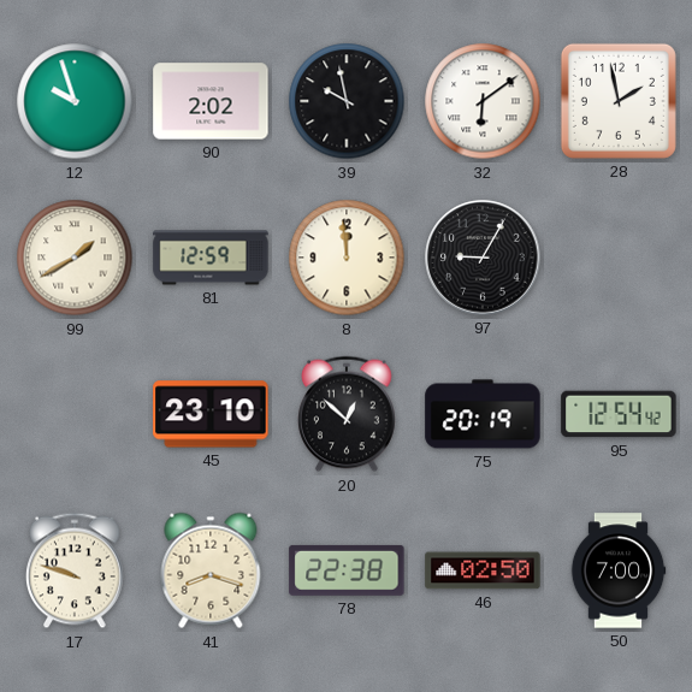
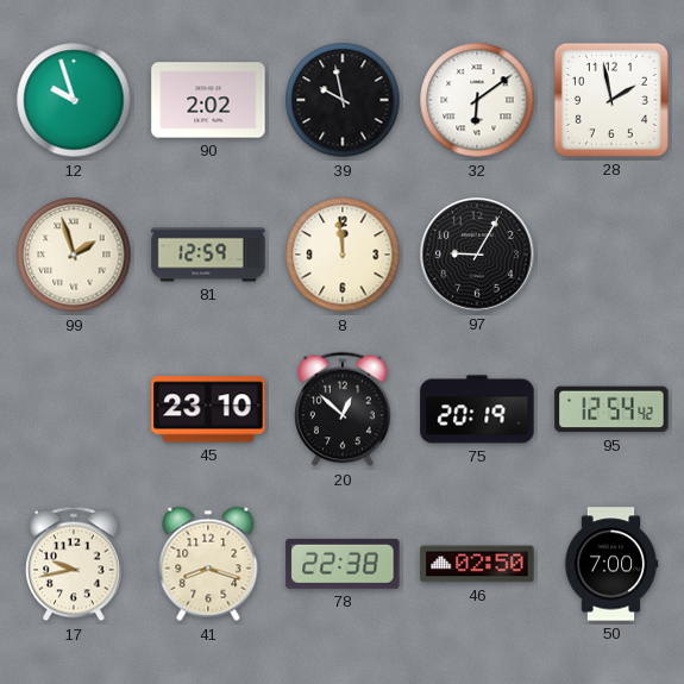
99: 1:40 -> 1:57
17: 9:48 -> 9:43
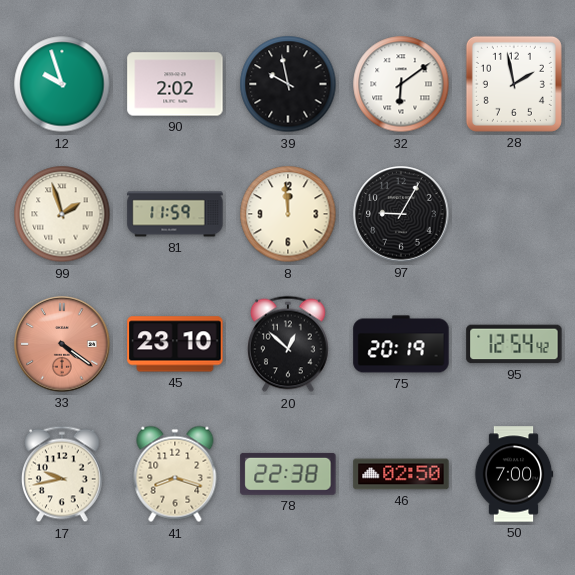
81: 12:59 -> 11:59
33: none -> 4:21
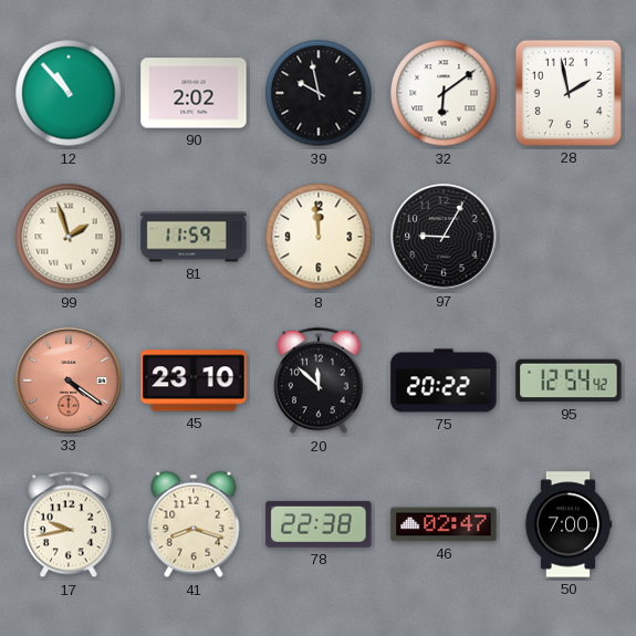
12: 9:57 -> 10:53
20: 12:52 -> 11:52
75: 20:19 -> 20:22
46: 02:50 -> 02:47
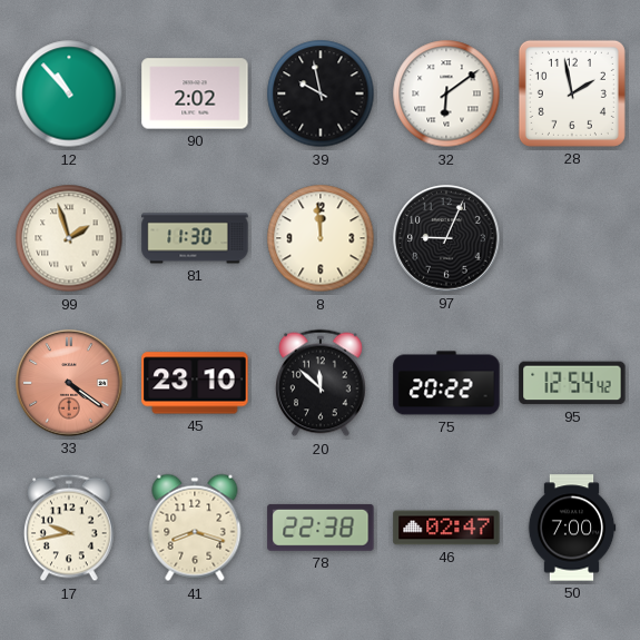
81: 11:59 -> 11:30
97: 9:05 -> 9:04
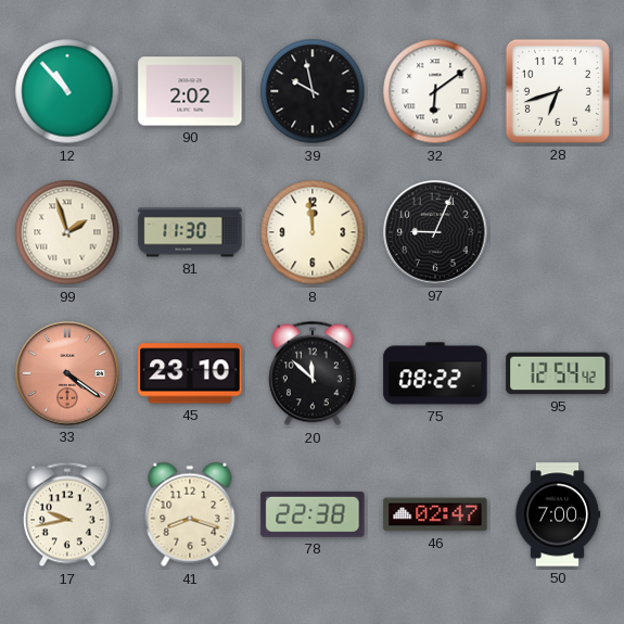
28: 1:58 -> 6:42
75: 20:22 -> 08:22
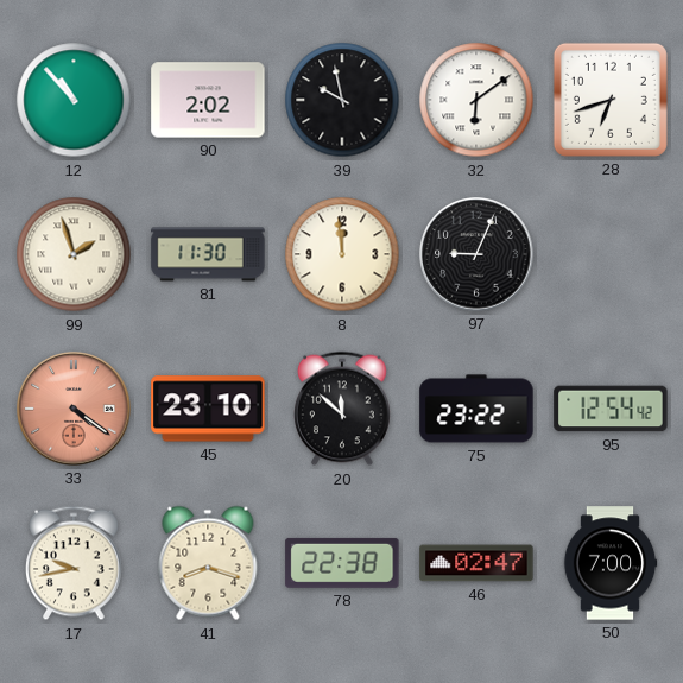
75: 08:22 -> 23:22
